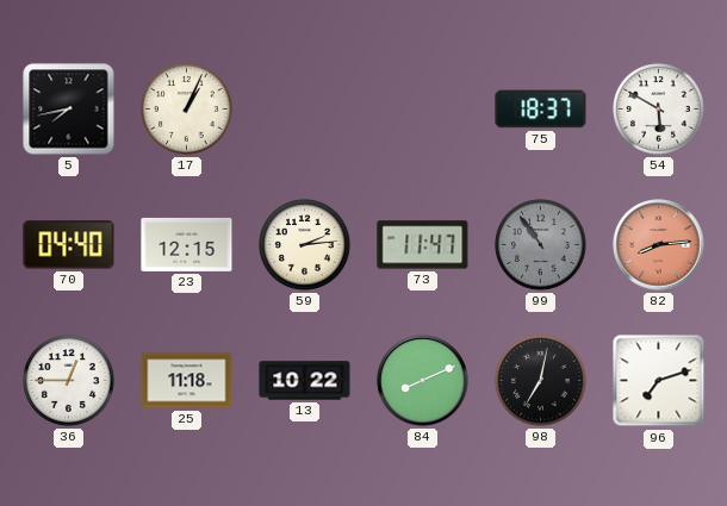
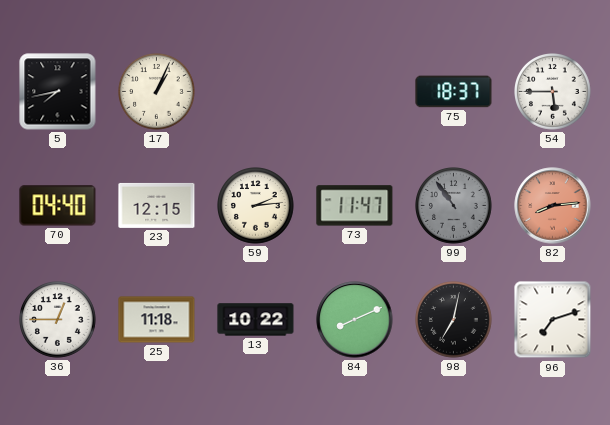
54: 5:50 -> 5:45
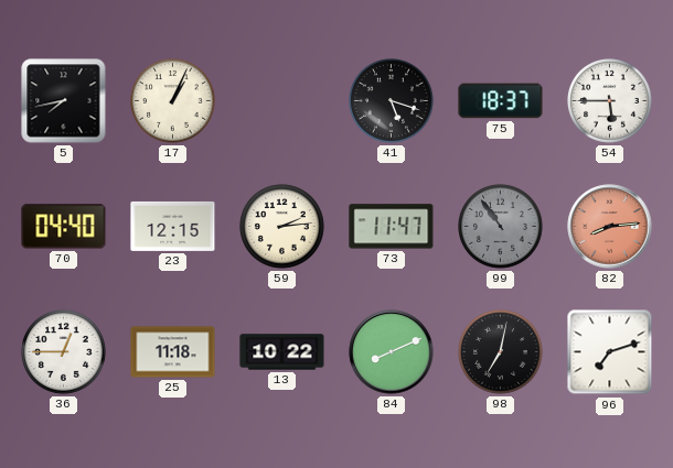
41: none -> 5:18
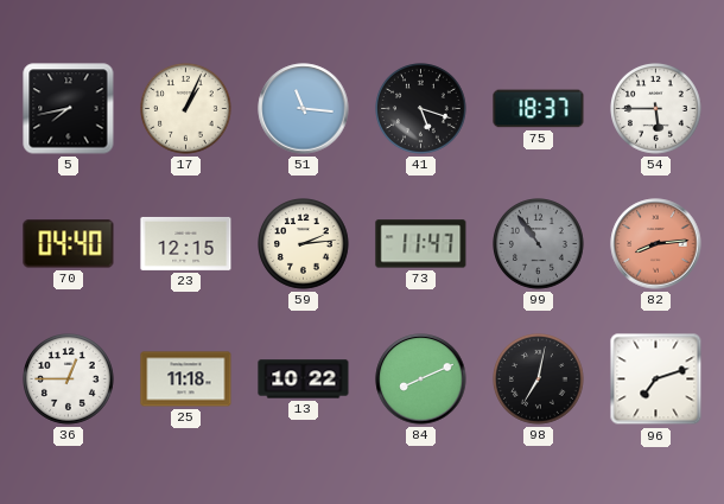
51: none -> 11:16
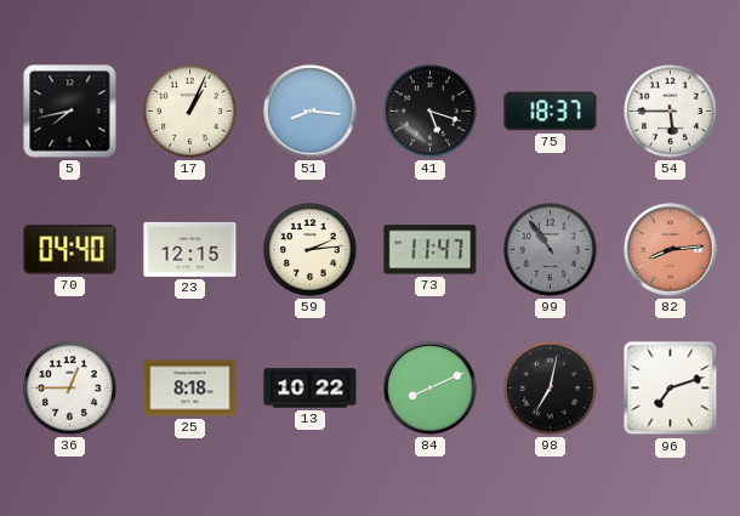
51: 11:16 -> 8:16
25: 11:18 -> 8:18
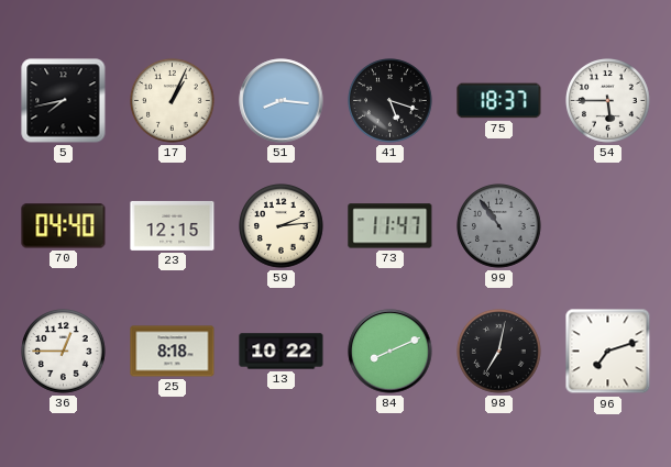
82: 8:14 -> none
